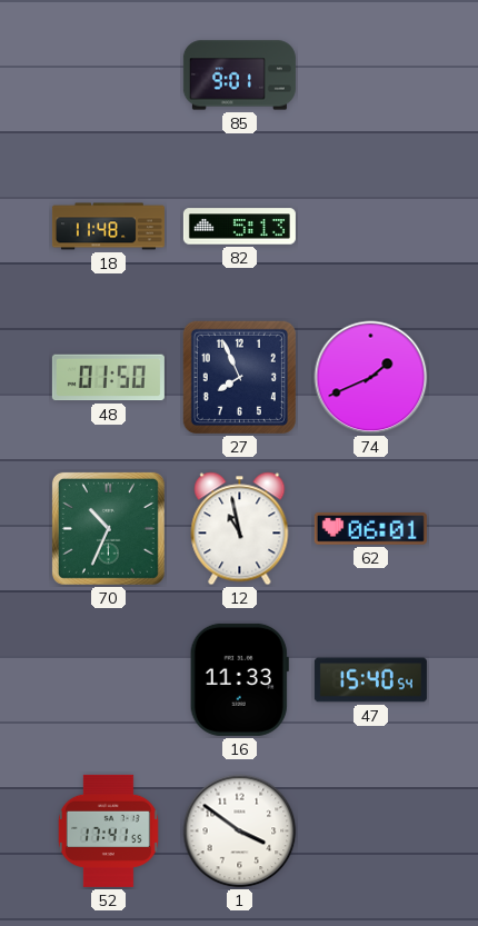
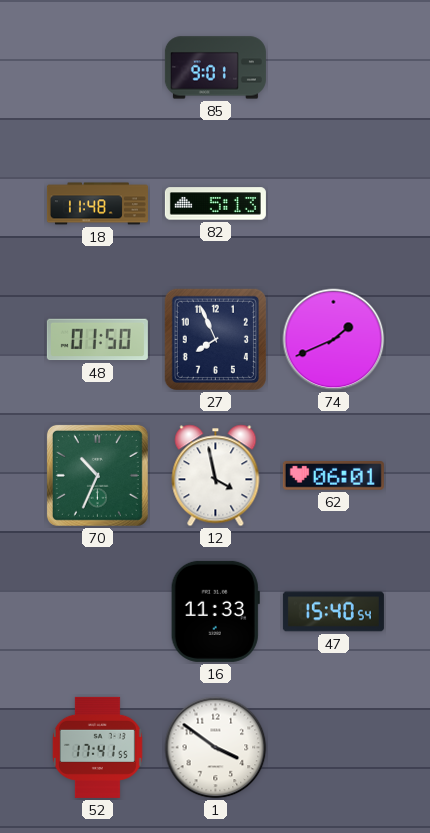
12: 10:58 -> 3:58
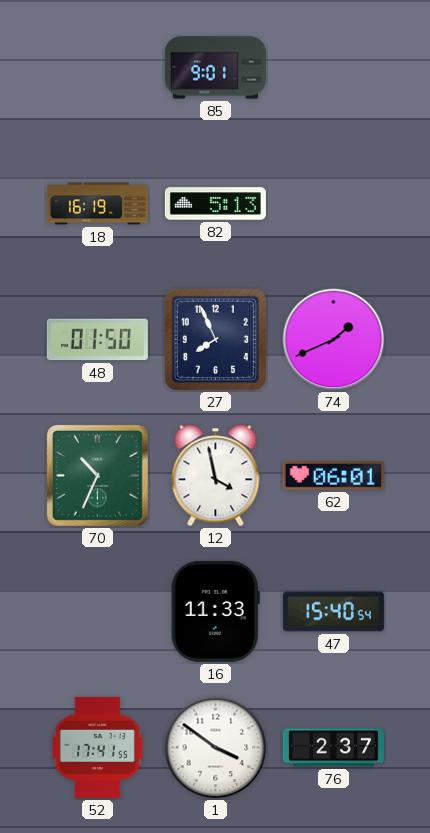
18: 11:48 -> 16:19
76: none -> 2:37
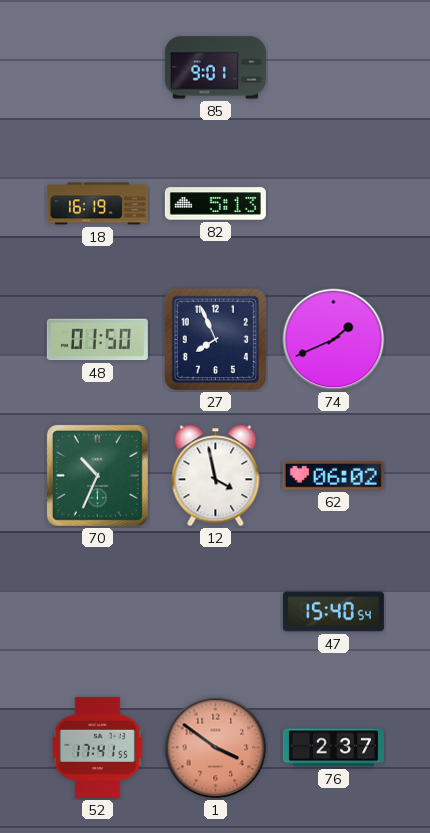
62: 06:01 -> 06:02
16: 11:33 -> none
1 dial: white -> salmon
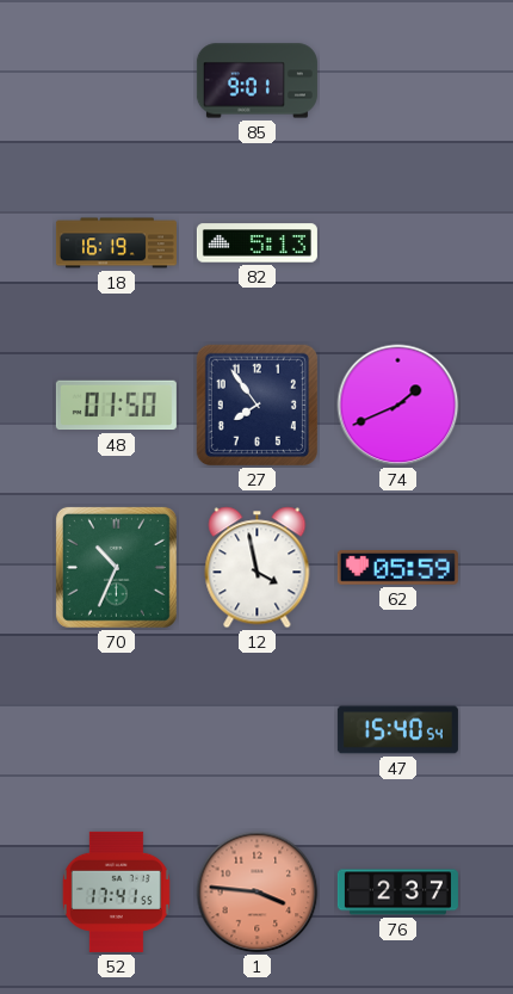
27: 7:56 -> 7:54
62: 06:02 -> 05:59
1: 3:51 -> 3:46
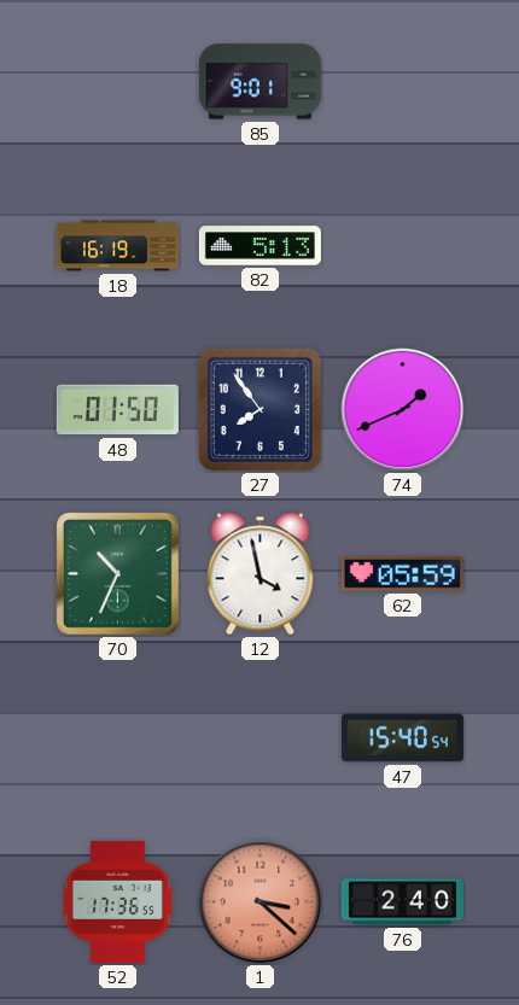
52: 17:41 -> 17:36
1: 3:46 -> 3:22
76: 2:37 -> 2:40
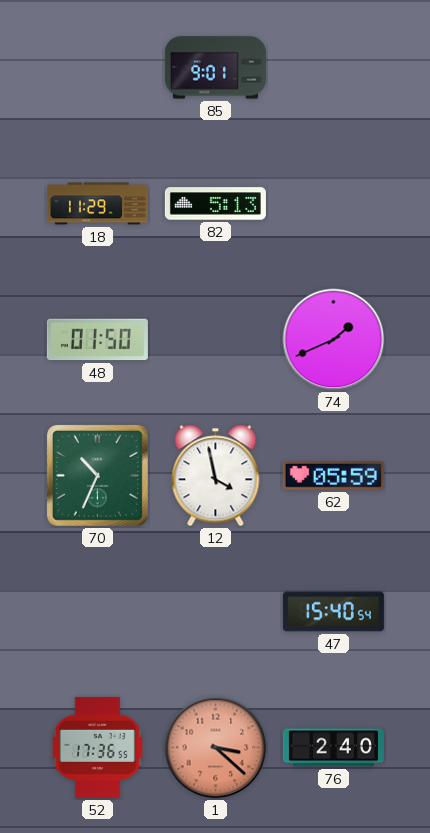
18: 16:19 -> 11:29
27: 7:54 -> none
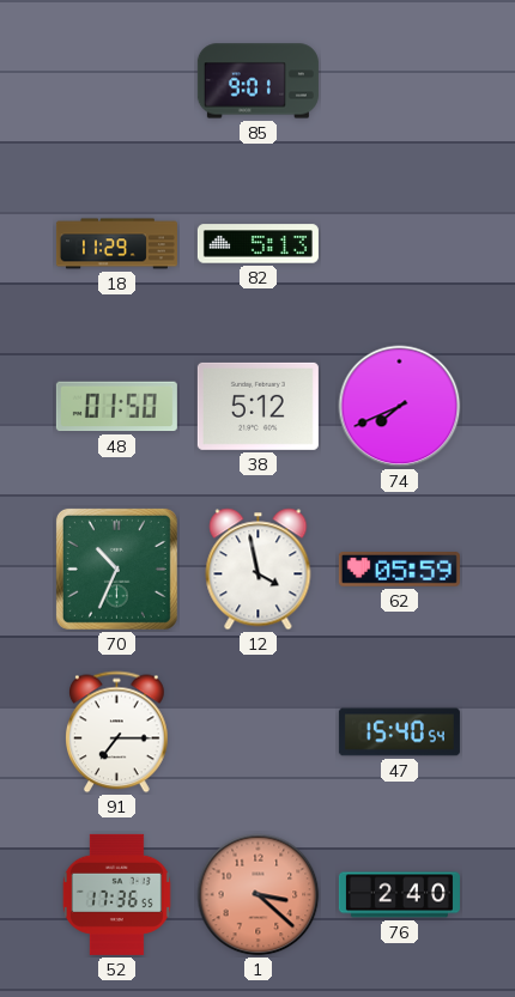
38: none -> 5:12
74: 1:41 -> 7:41
91: none -> 7:15
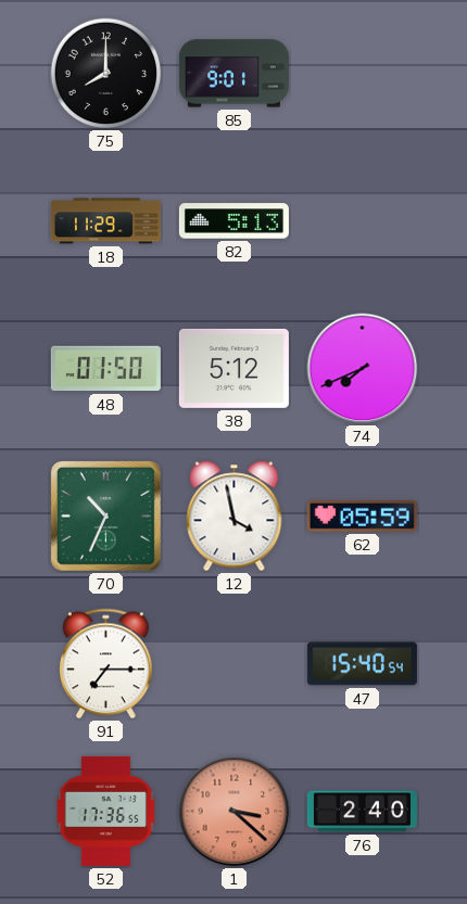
75: none -> 8:00
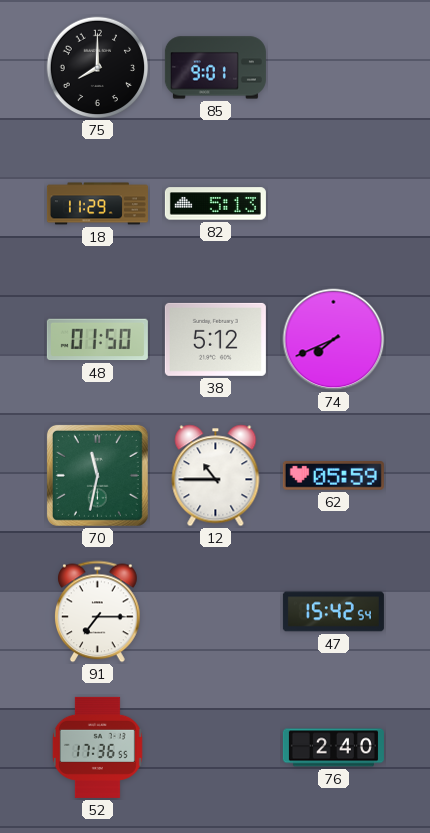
70: 10:34 -> 11:32
12: 3:58 -> 10:45
47: 15:40 -> 15:42
1: 3:22 -> none
